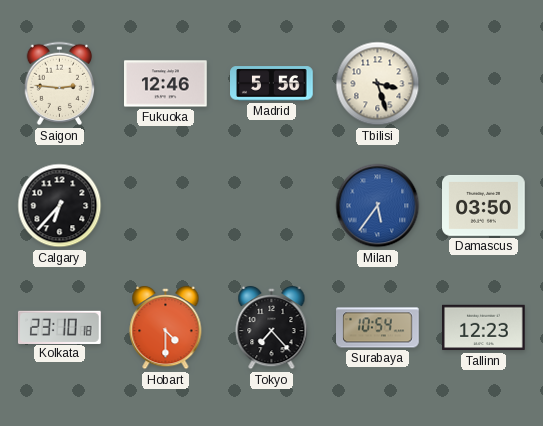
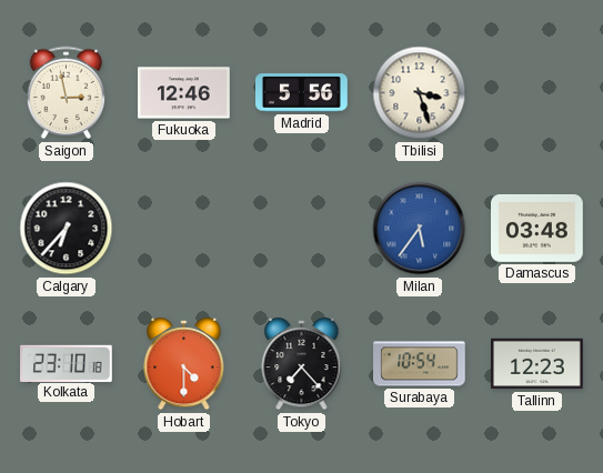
Saigon: 2:46 -> 2:58
Damascus: 03:50 -> 03:48
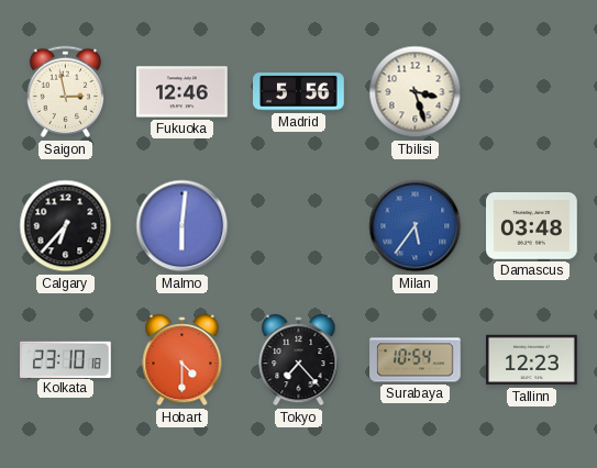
Malmo: none -> 6:01
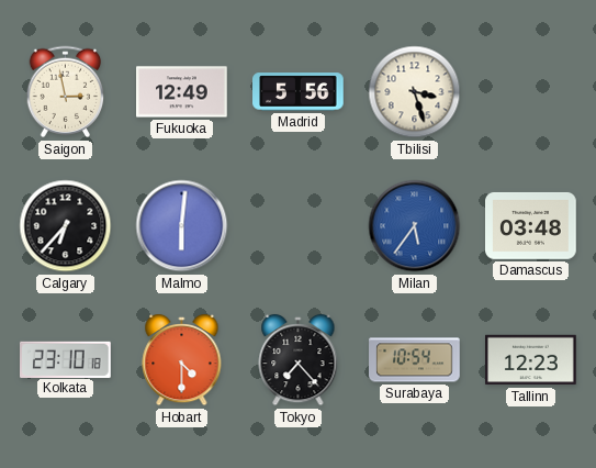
Fukuoka: 12:46 -> 12:49
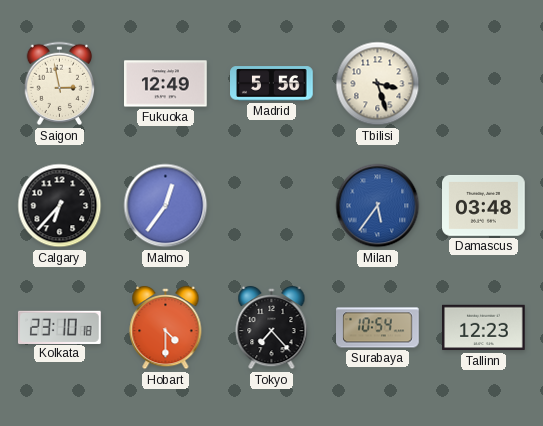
Malmo: 6:01 -> 12:36
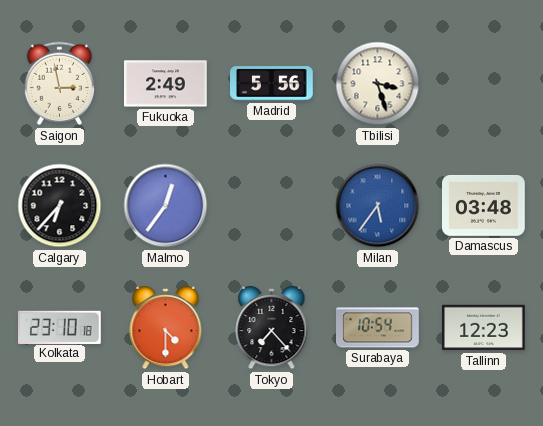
Fukuoka: 12:49 -> 2:49
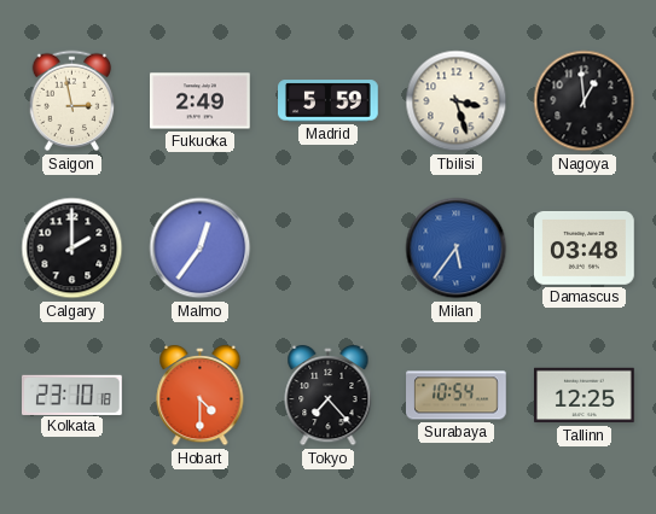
Madrid: 5:56 -> 5:59
Nagoya: none -> 12:59
Calgary: 6:37 -> 2:00
Tallinn: 12:23 -> 12:25
